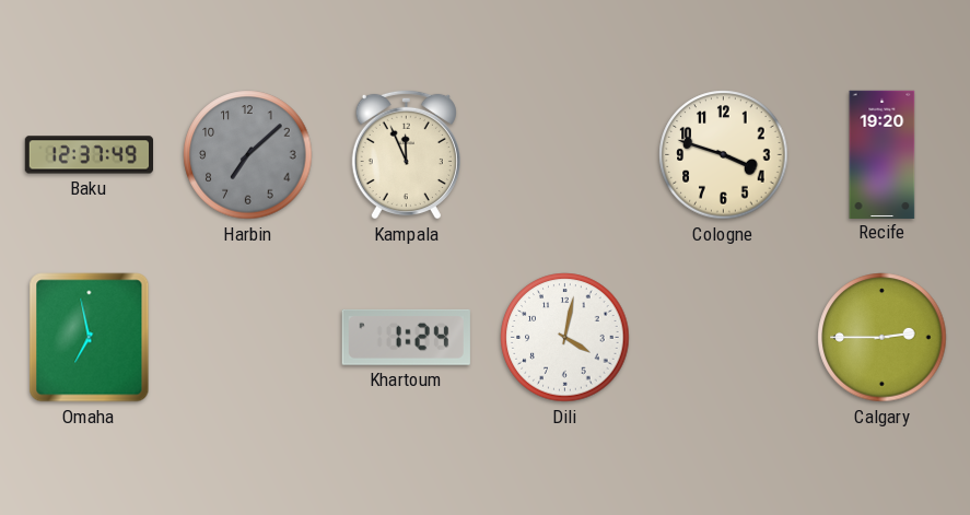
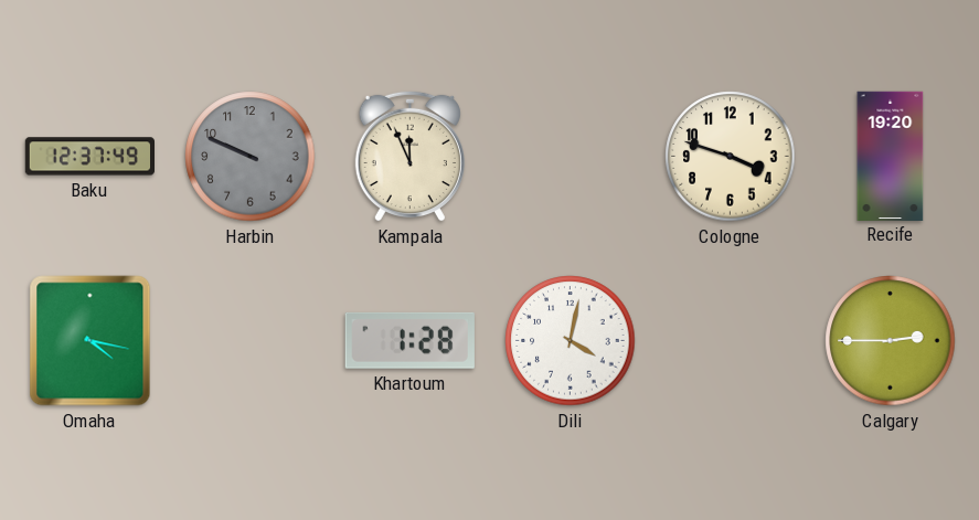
Harbin: 7:08 -> 9:49
Omaha: 6:58 -> 4:17
Khartoum: 1:24 -> 1:28
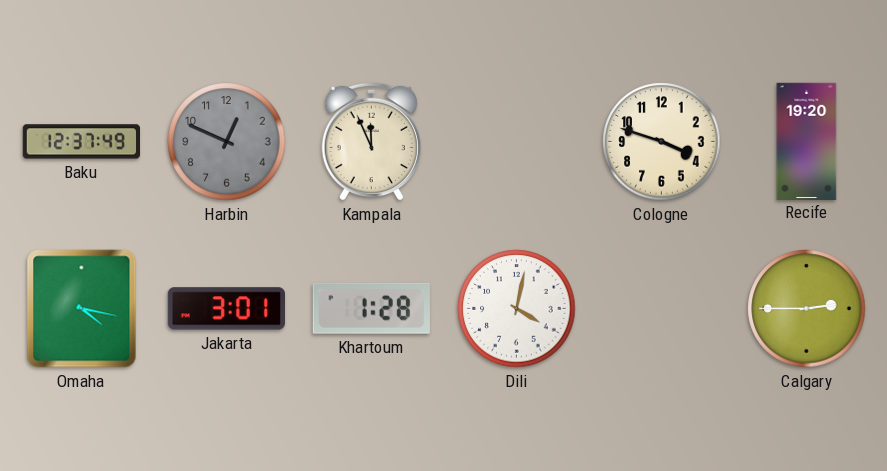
Harbin: 9:49 -> 12:49
Jakarta: none -> 3:01
